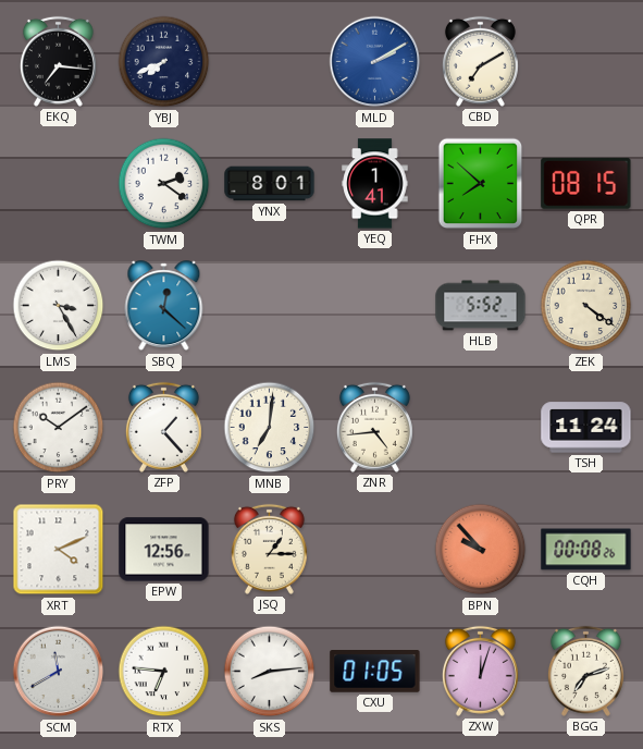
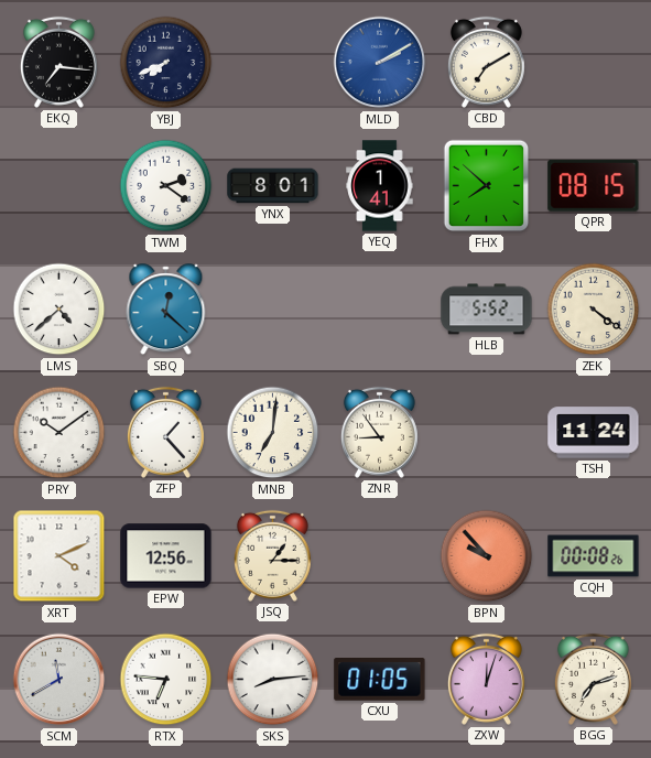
LMS: 3:25 -> 4:38
ZNR: 4:44 -> 8:54
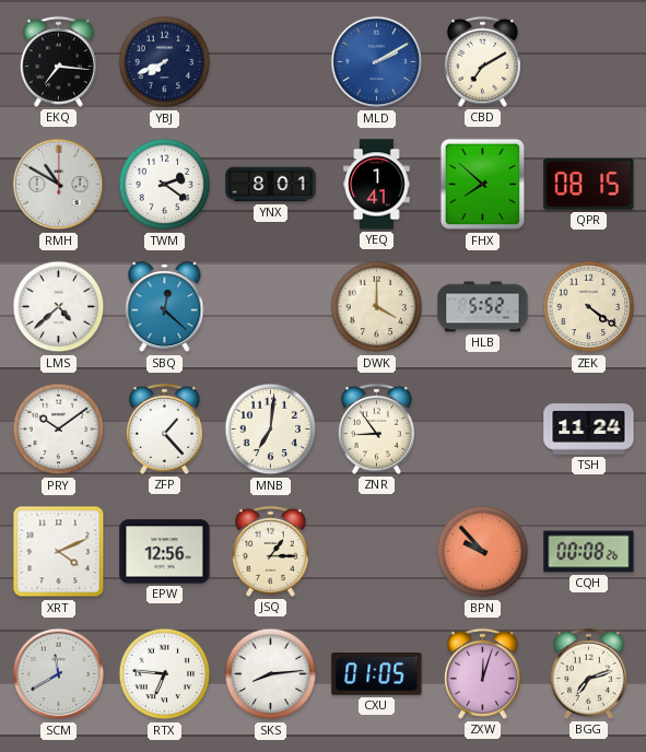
RMH: none -> 10:50
DWK: none -> 4:00
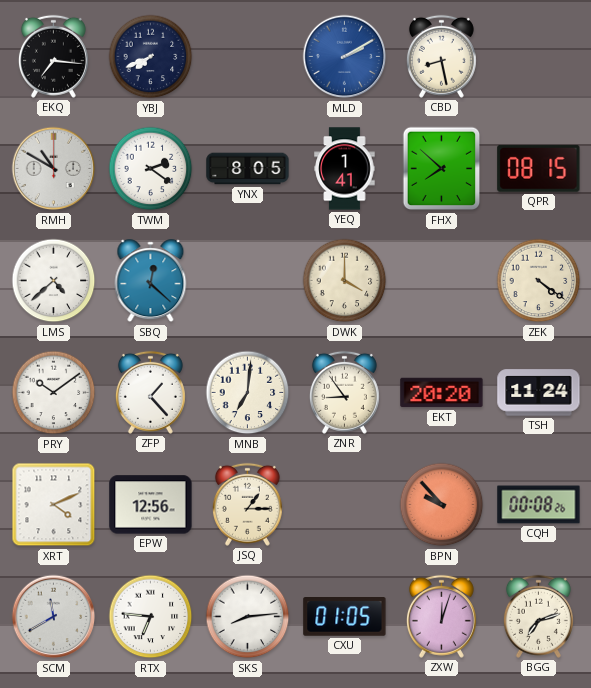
CBD: 7:10 -> 8:28
YNX: 8:01 -> 8:05
HLB: 5:52 -> none
EKT: none -> 20:20
